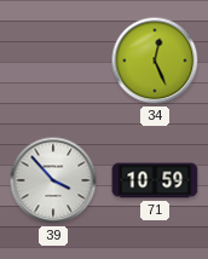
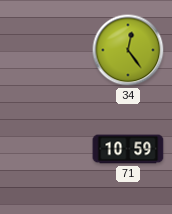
34: 12:26 -> 12:24
39: 3:53 -> none
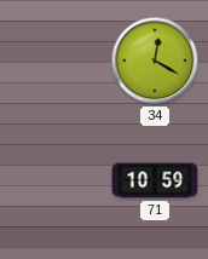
34: 12:24 -> 12:20
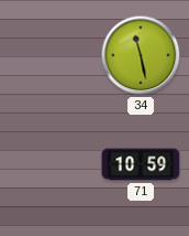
34: 12:20 -> 11:28
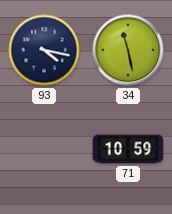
93: none -> 4:17
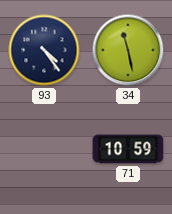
93: 4:17 -> 4:24
